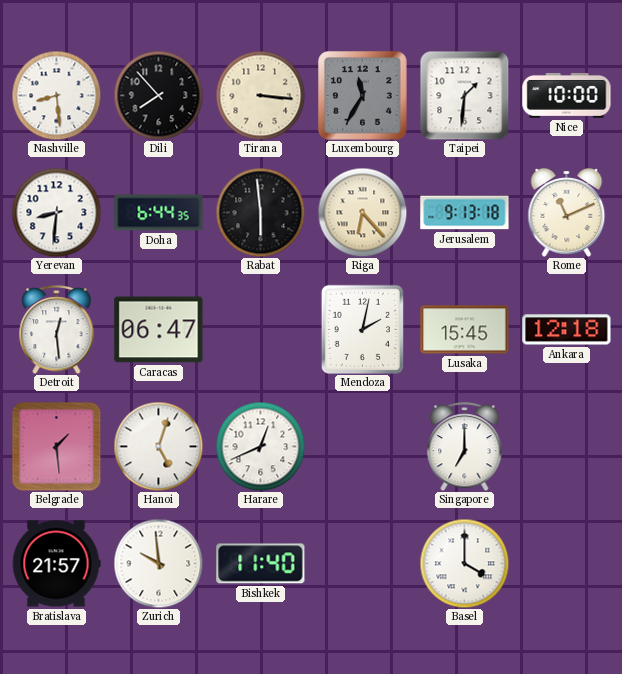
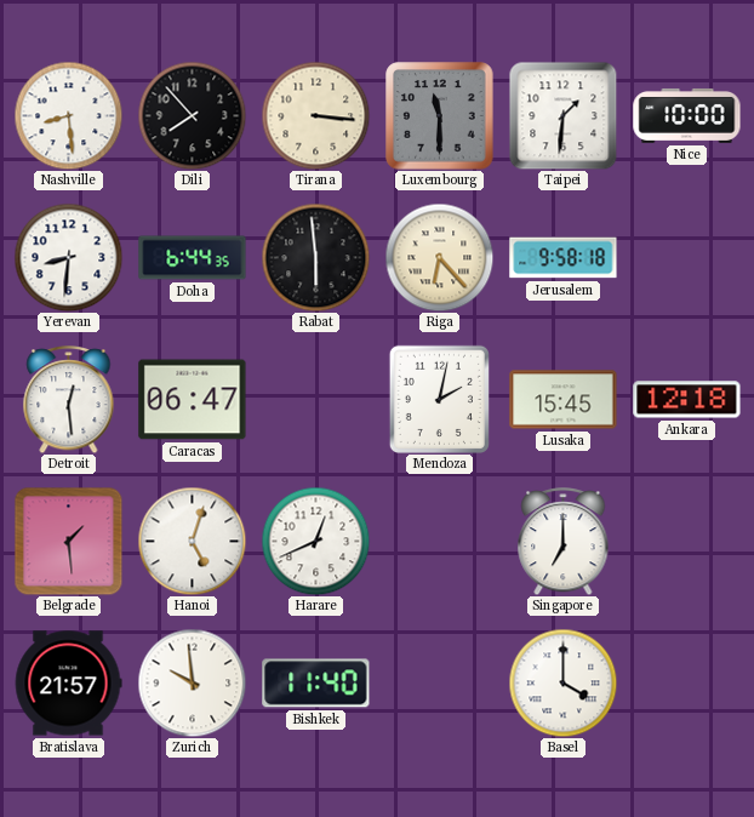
Luxembourg: 11:35 -> 11:30
Jerusalem: 9:13 -> 9:58
Rome: 11:11 -> none
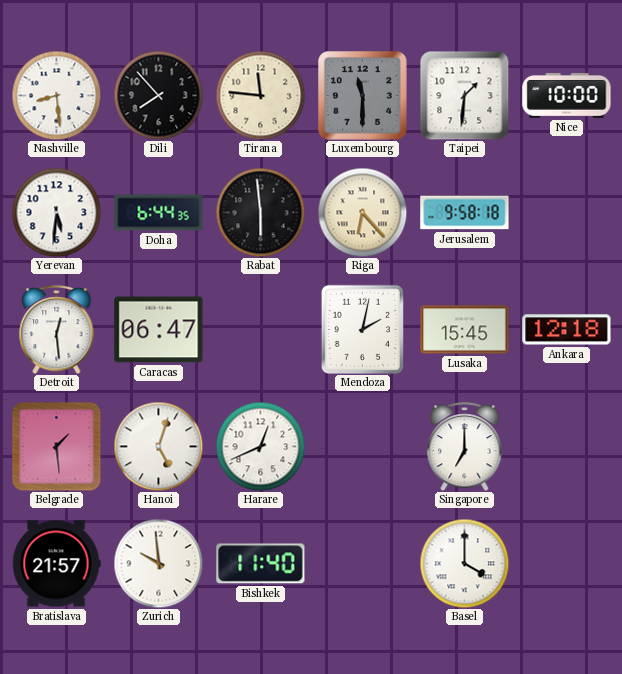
Tirana: 3:16 -> 11:46
Yerevan: 8:31 -> 5:31
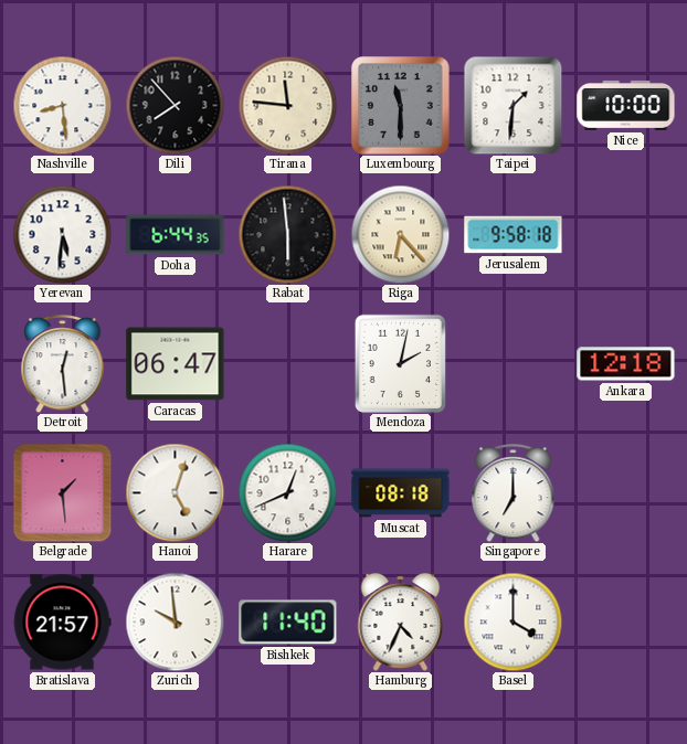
Lusaka: 15:45 -> none
Muscat: none -> 08:18
Hamburg: none -> 4:34
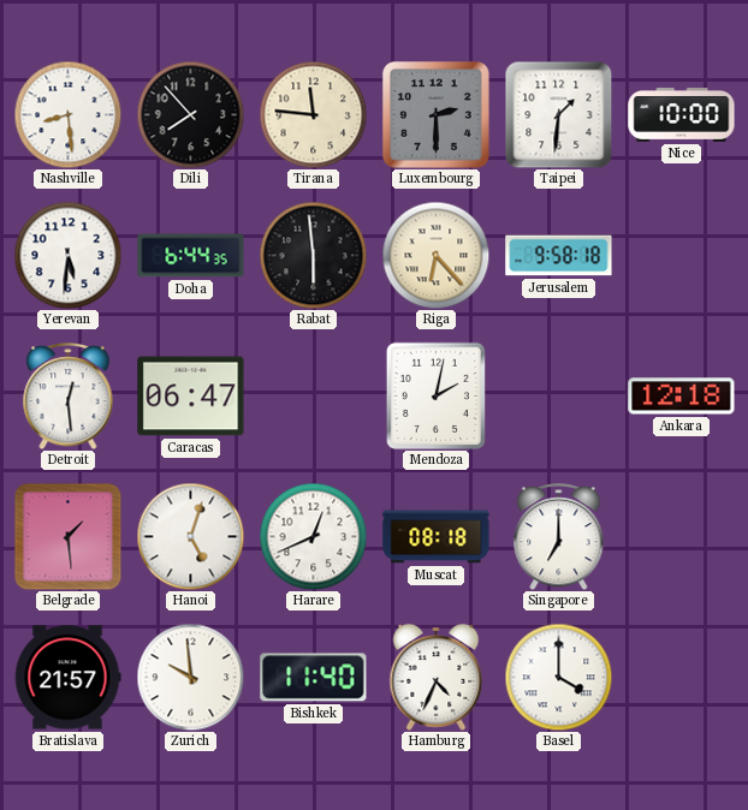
Luxembourg: 11:30 -> 2:30
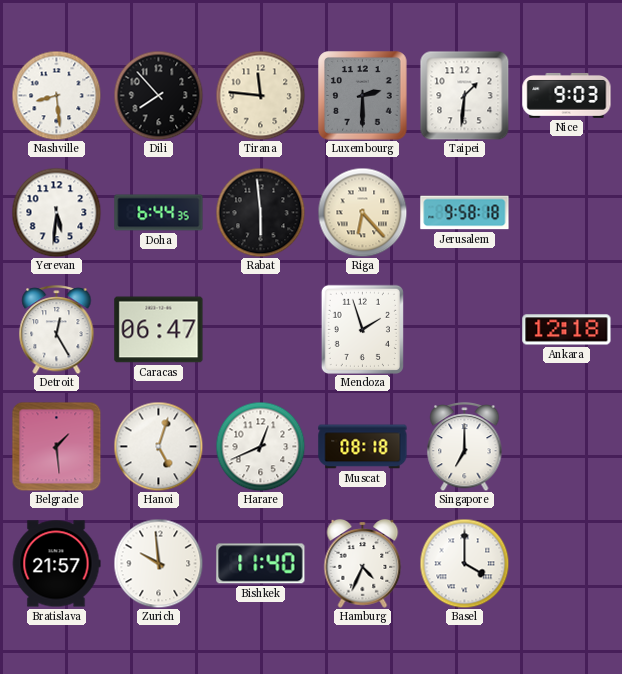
Nice: 10:00 -> 9:03
Detroit: 12:29 -> 12:25
Mendoza: 2:02 -> 1:57
